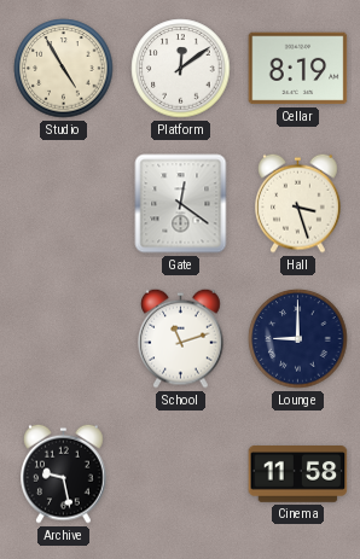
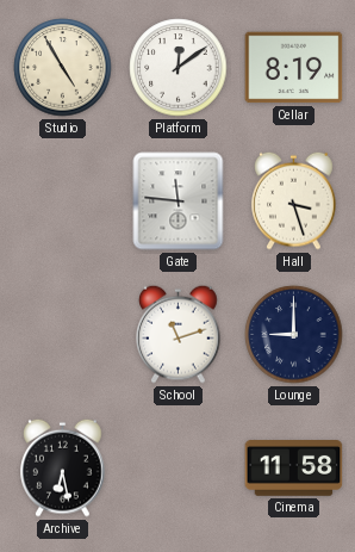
Gate: 12:21 -> 11:46
Archive: 9:28 -> 6:28
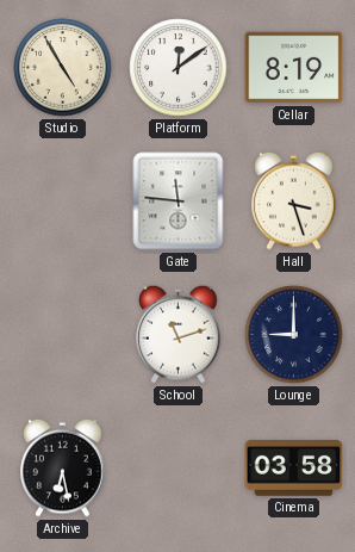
Cinema: 11:58 -> 03:58
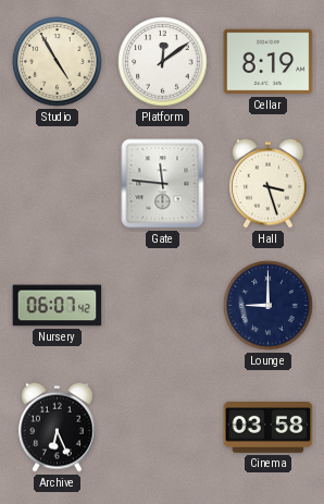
Nursery: none -> 06:07
School: 11:12 -> none
Archive: 6:28 -> 6:26
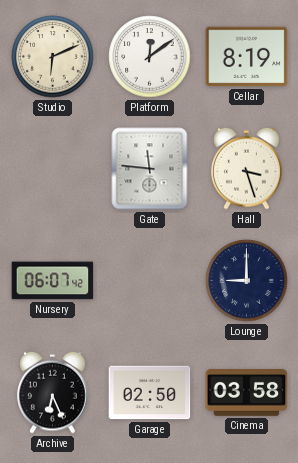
Studio: 4:55 -> 6:11
Garage: none -> 02:50
